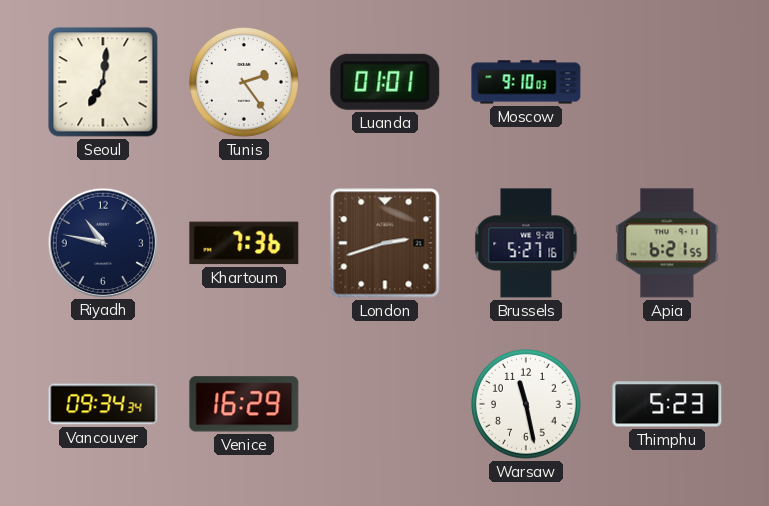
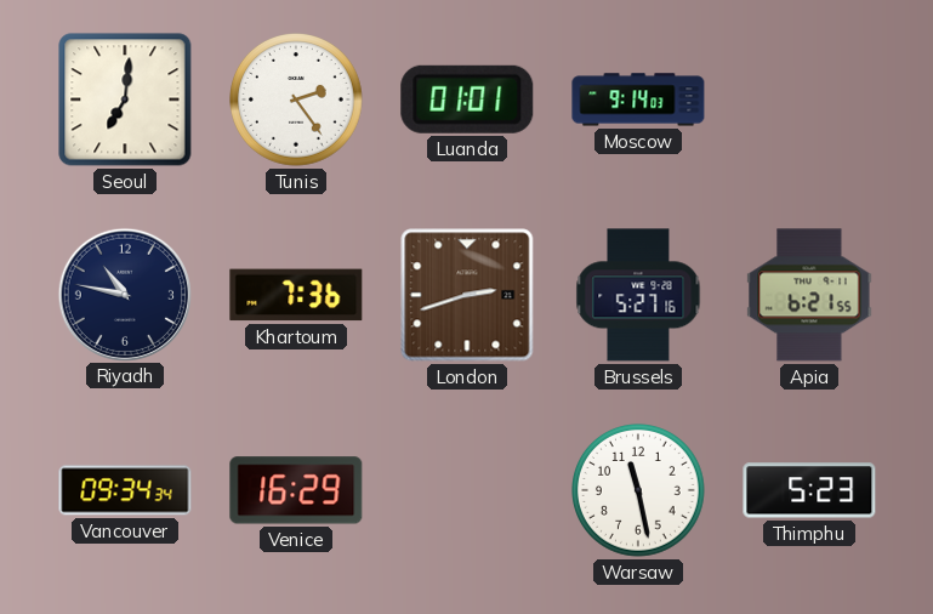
Moscow: 9:10 -> 9:14
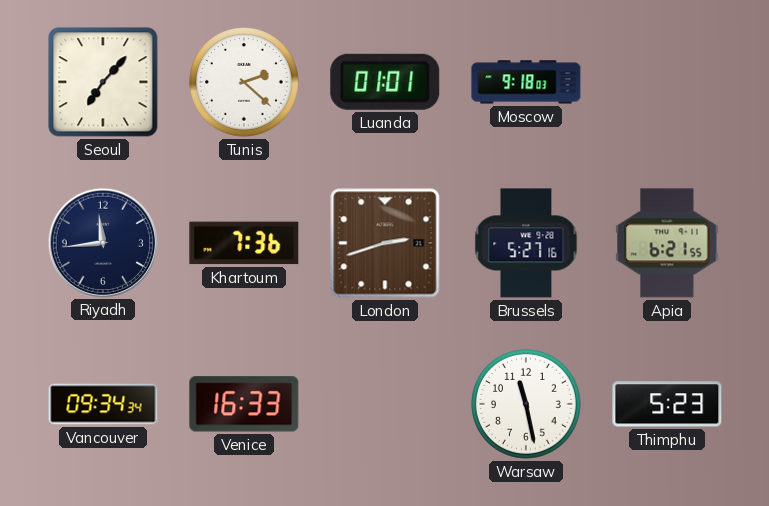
Seoul: 7:01 -> 7:07
Tunis: 2:24 -> 2:22
Moscow: 9:14 -> 9:18
Riyadh: 10:47 -> 11:44
Venice: 16:29 -> 16:33
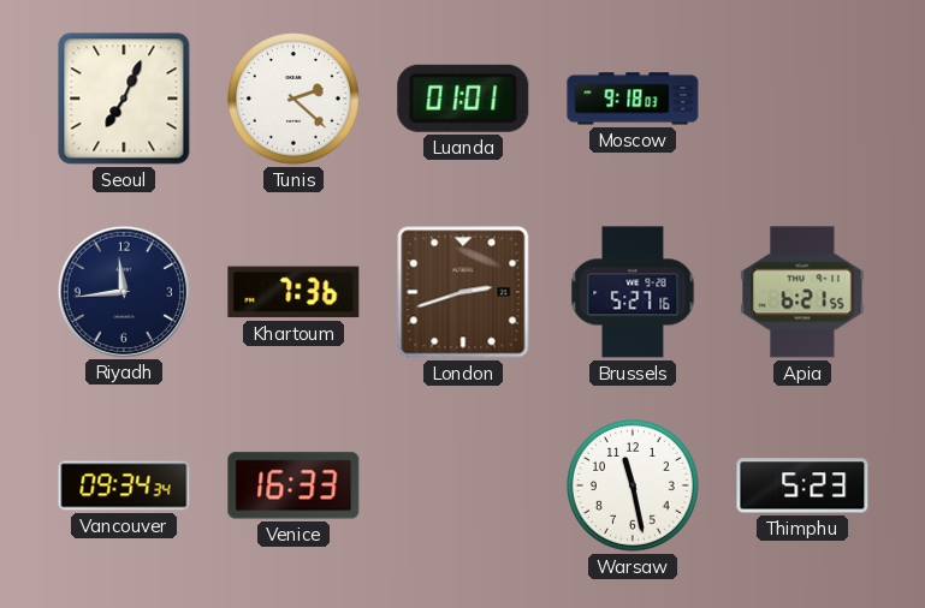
Seoul: 7:07 -> 7:04
